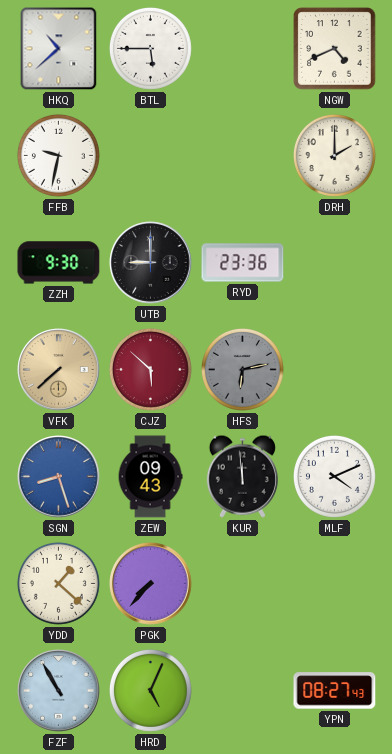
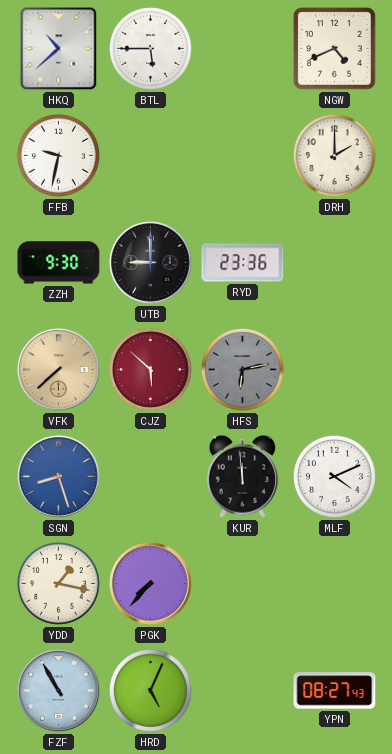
ZEW: 09:43 -> none
YDD: 1:22 -> 1:17
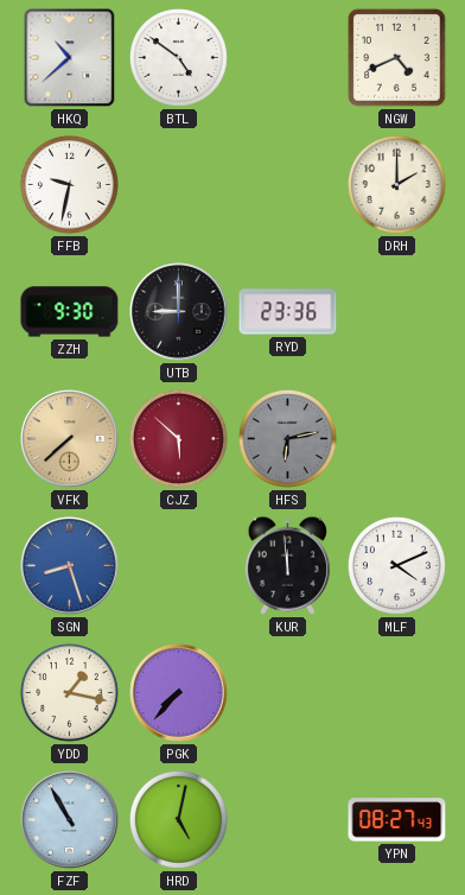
BTL: 5:45 -> 4:51
HRD: 5:04 -> 5:02
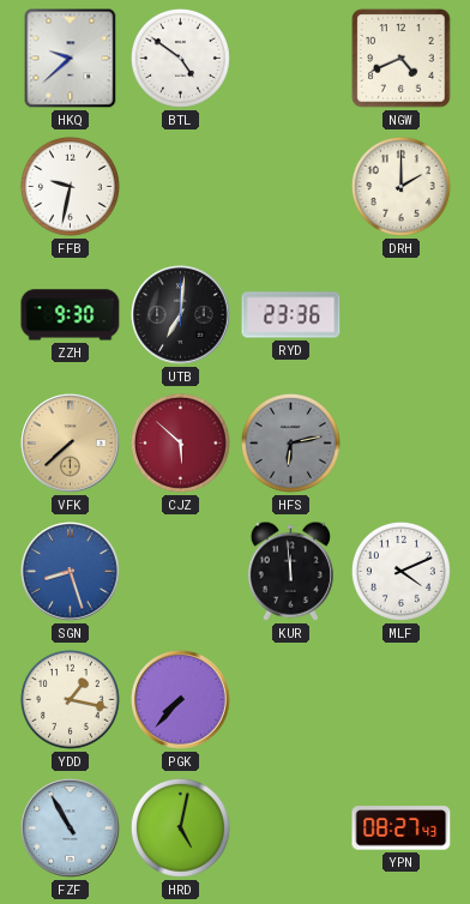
HKQ: 10:38 -> 9:38
UTB: 9:00 -> 7:01
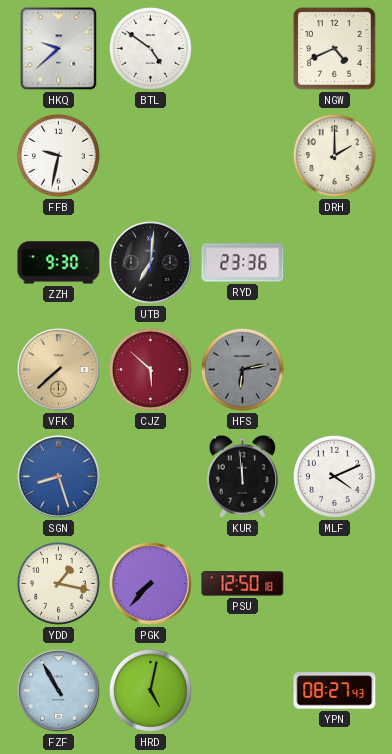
PSU: none -> 12:50
